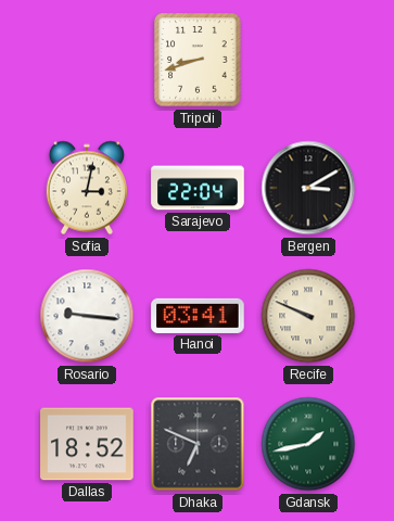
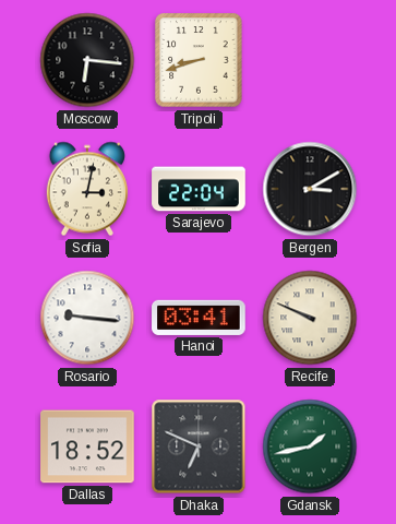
Moscow: none -> 6:16
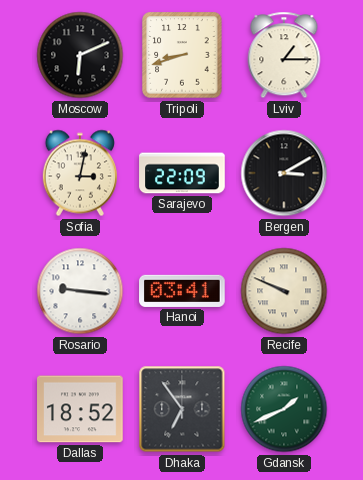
Moscow: 6:16 -> 6:11
Lviv: none -> 1:15
Sarajevo: 22:04 -> 22:09
Dhaka: 6:49 -> 6:54
Gdansk: 1:43 -> 1:41
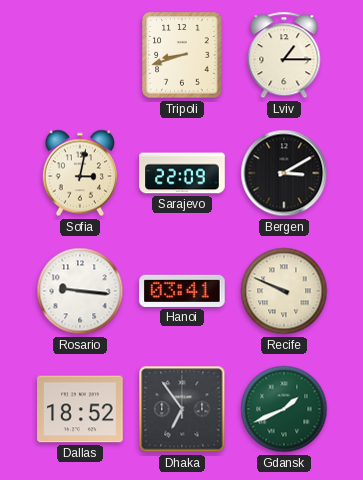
Moscow: 6:11 -> none
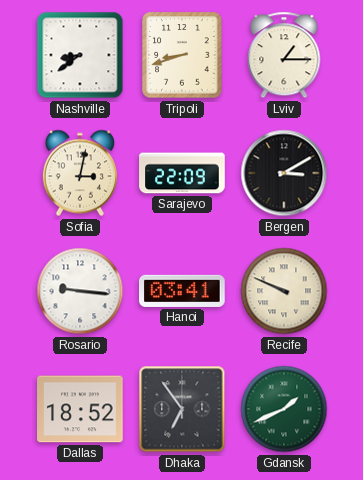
Nashville: none -> 8:39
